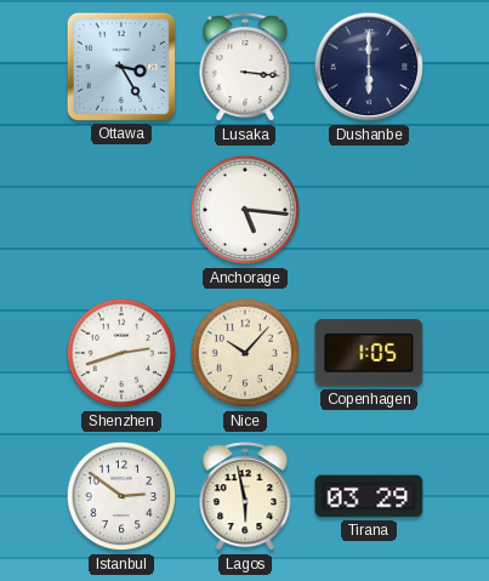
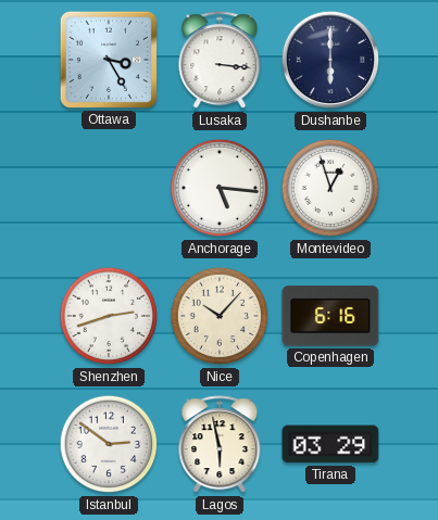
Montevideo: none -> 12:57
Copenhagen: 1:05 -> 6:16
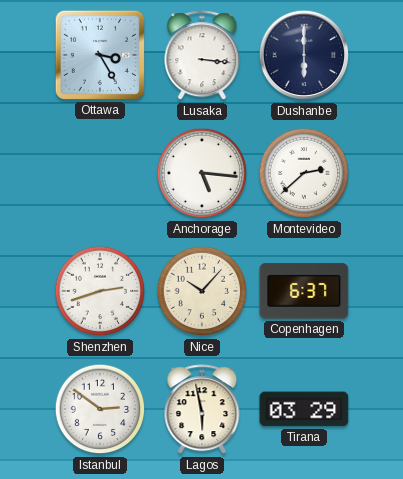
Montevideo: 12:57 -> 2:38
Copenhagen: 6:16 -> 6:37
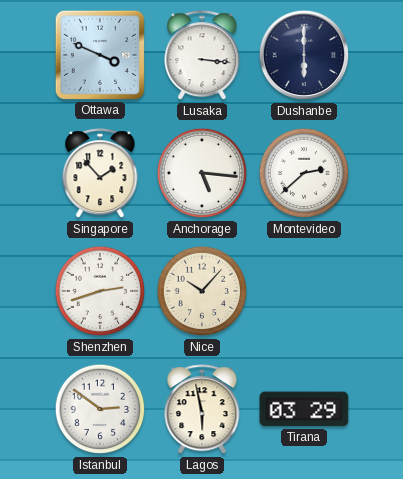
Ottawa: 3:25 -> 3:49
Singapore: none -> 1:53
Copenhagen: 6:37 -> none
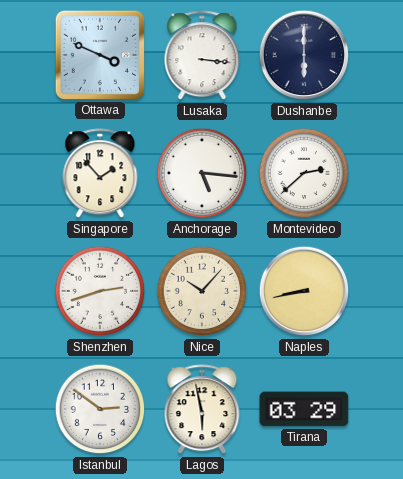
Naples: none -> 8:43
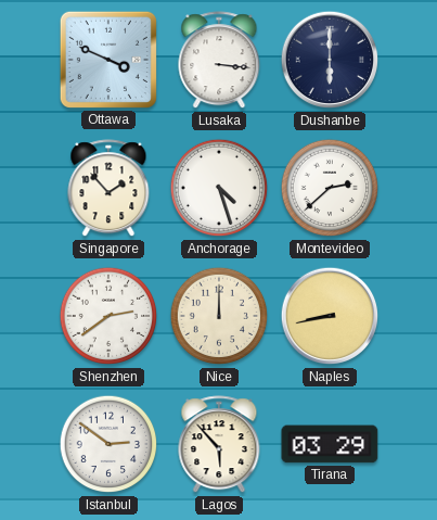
Anchorage: 5:16 -> 4:27
Shenzhen: 2:42 -> 2:39
Nice: 10:07 -> 12:00
Lagos: 5:58 -> 5:53
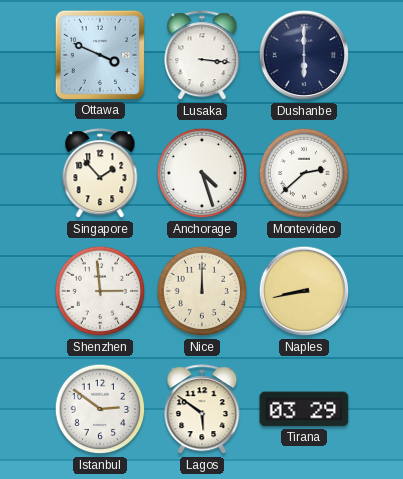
Shenzhen: 2:39 -> 2:59
Lagos: 5:53 -> 5:51
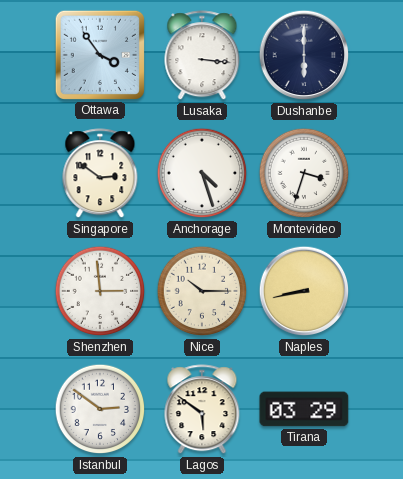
Ottawa: 3:49 -> 3:54
Singapore: 1:53 -> 2:51
Montevideo: 2:38 -> 3:33
Nice: 12:00 -> 10:15
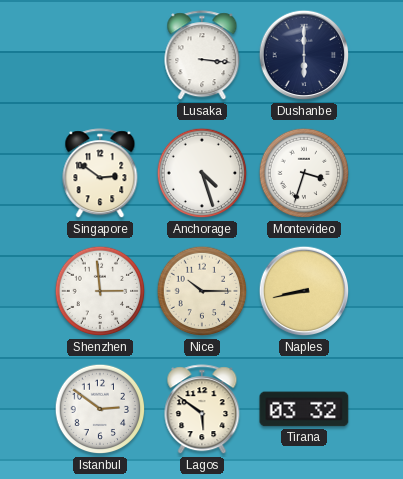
Ottawa: 3:54 -> none
Tirana: 03:29 -> 03:32
